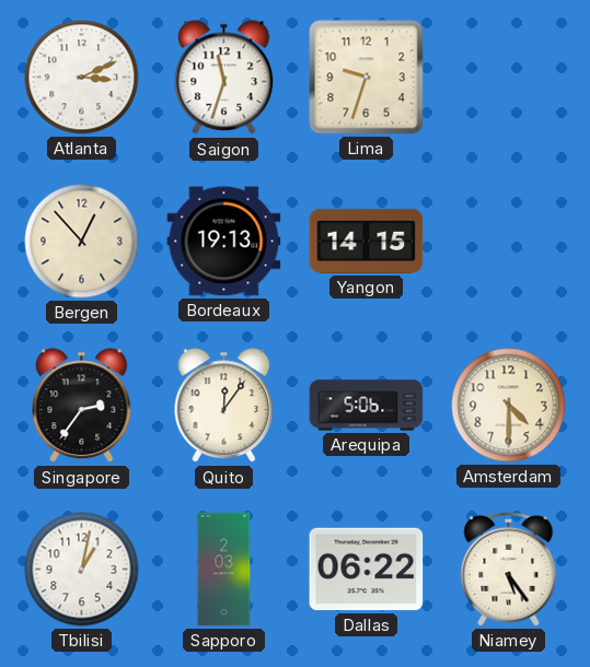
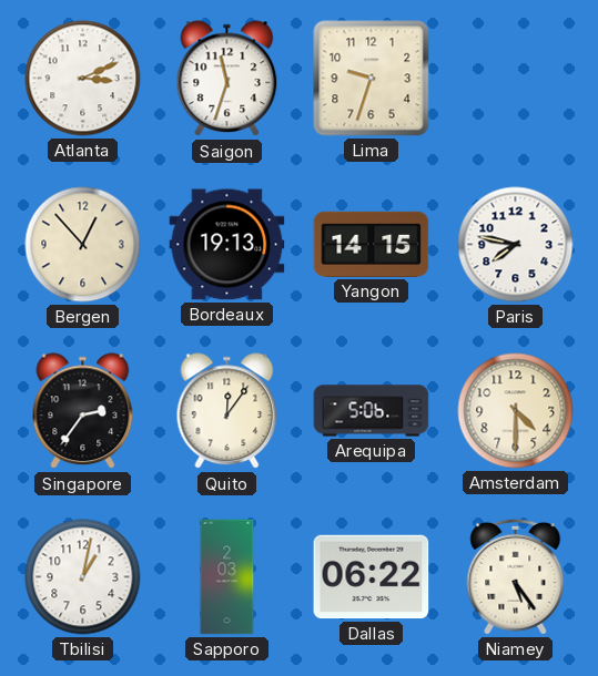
Paris: none -> 7:47
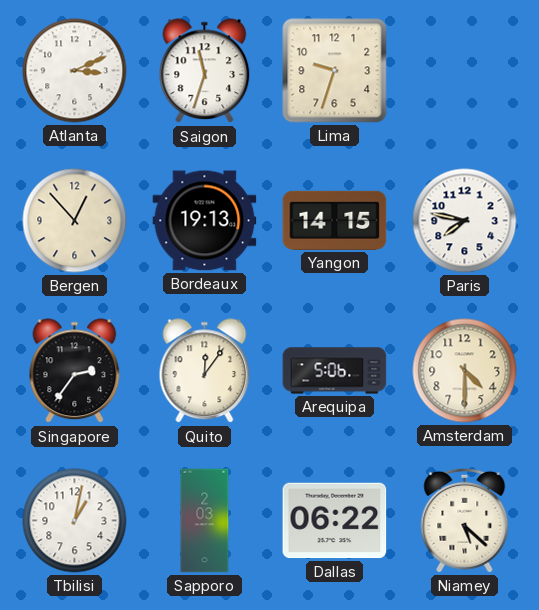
Niamey: 5:24 -> 5:22
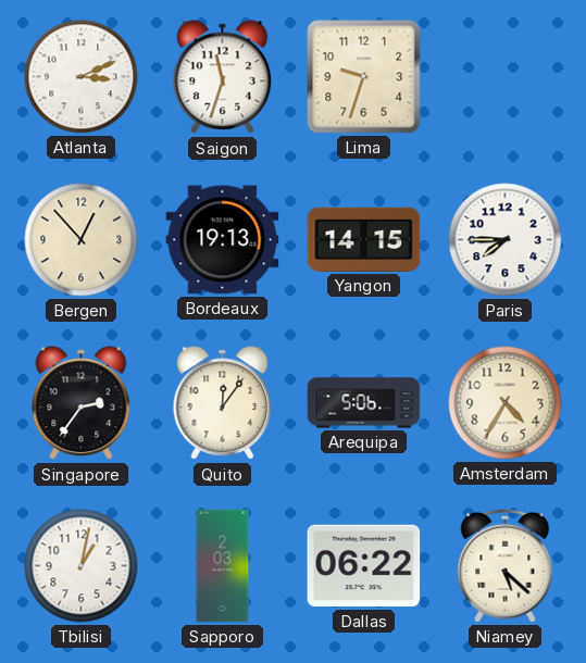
Paris: 7:47 -> 7:45
Amsterdam: 4:30 -> 4:35
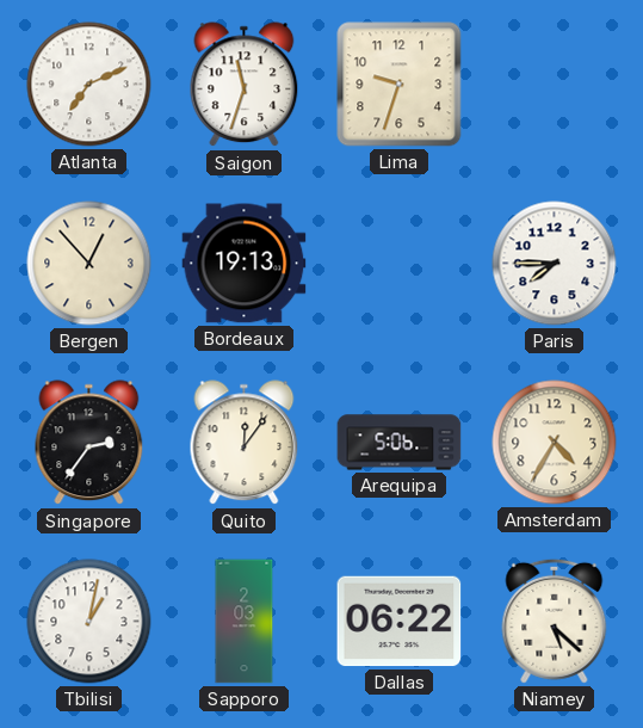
Atlanta: 3:11 -> 7:11
Yangon: 14:15 -> none
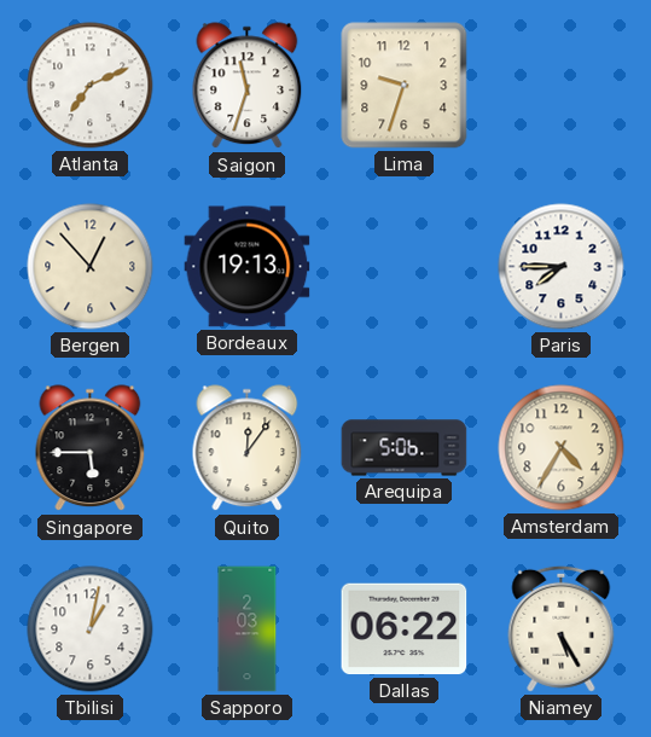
Singapore: 2:36 -> 5:45
Niamey: 5:22 -> 5:25
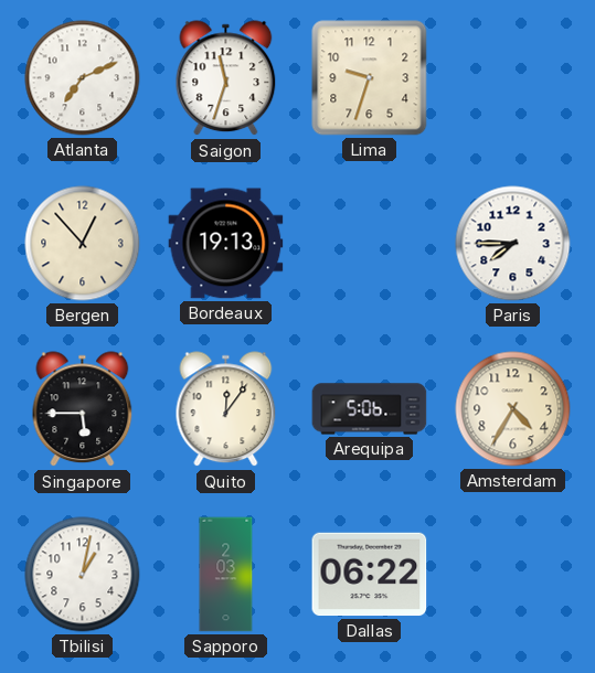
Niamey: 5:25 -> none
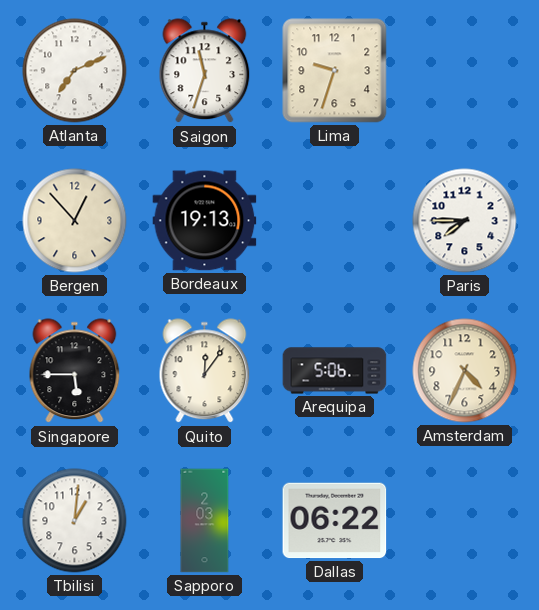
Amsterdam: 4:35 -> 4:34
Tbilisi: 1:02 -> 1:01
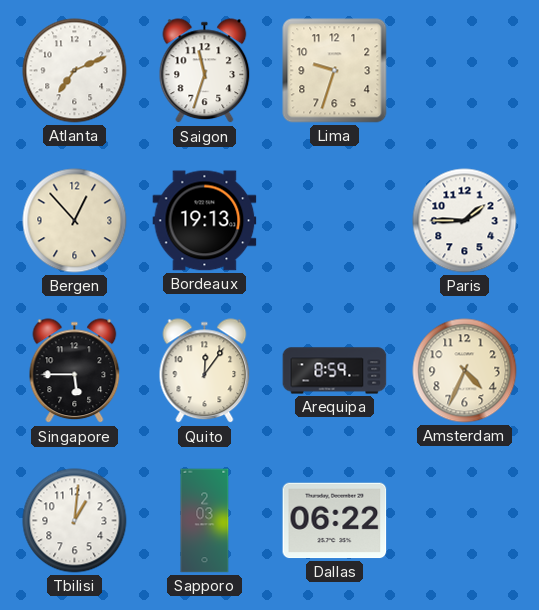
Paris: 7:45 -> 1:45
Arequipa: 5:06 -> 8:59
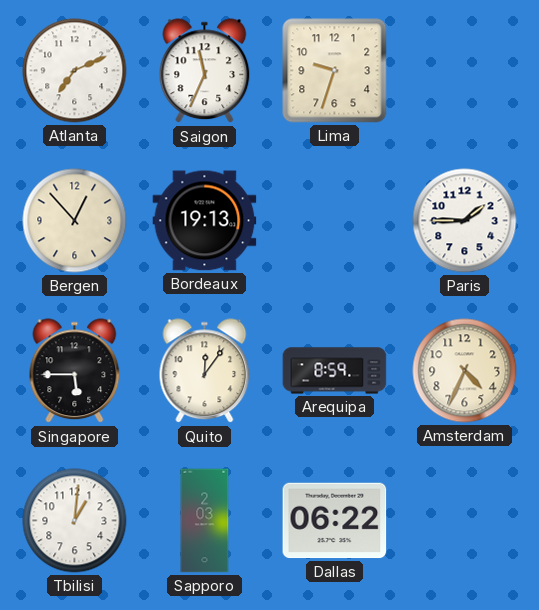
Saigon: 11:33 -> 11:34
